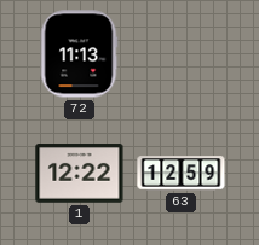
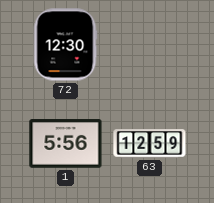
72: 11:13 -> 12:30
1: 12:22 -> 5:56
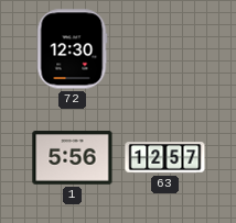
63: 12:59 -> 12:57
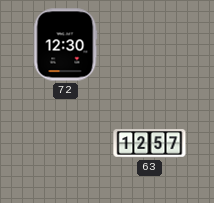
1: 5:56 -> none
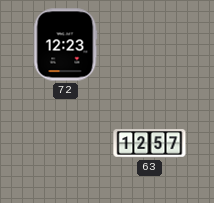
72: 12:30 -> 12:23
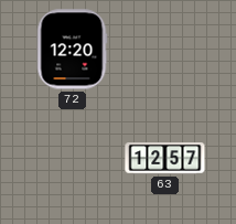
72: 12:23 -> 12:20
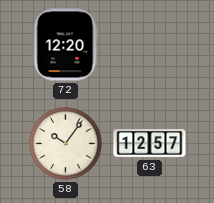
58: none -> 10:06
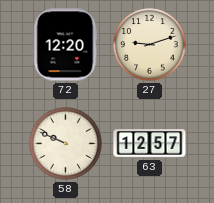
27: none -> 9:12
58: 10:06 -> 9:49
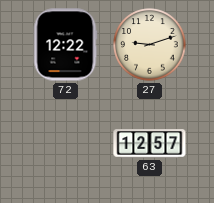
72: 12:20 -> 12:22
58: 9:49 -> none
